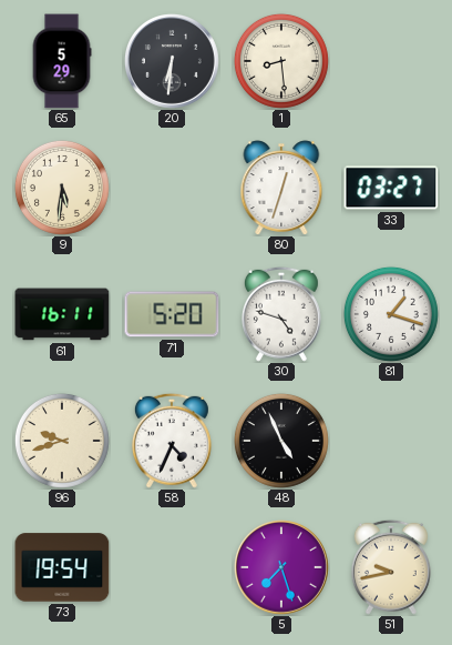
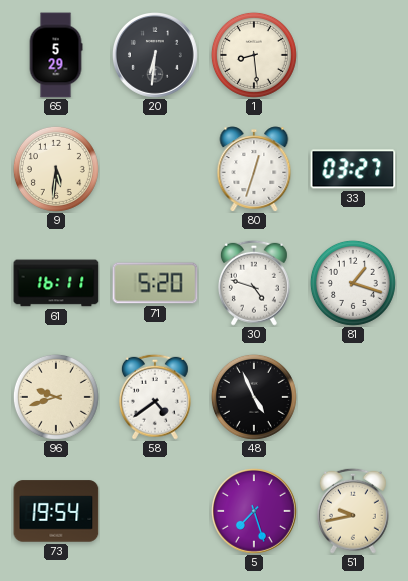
58: 4:34 -> 4:39
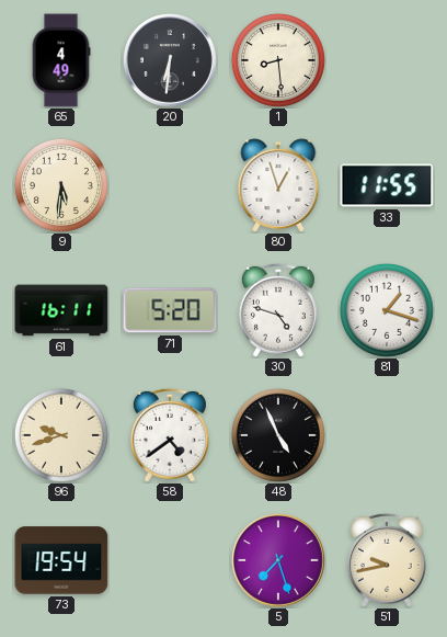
65: 5:29 -> 4:49
80: 12:33 -> 12:57
33: 03:27 -> 11:55
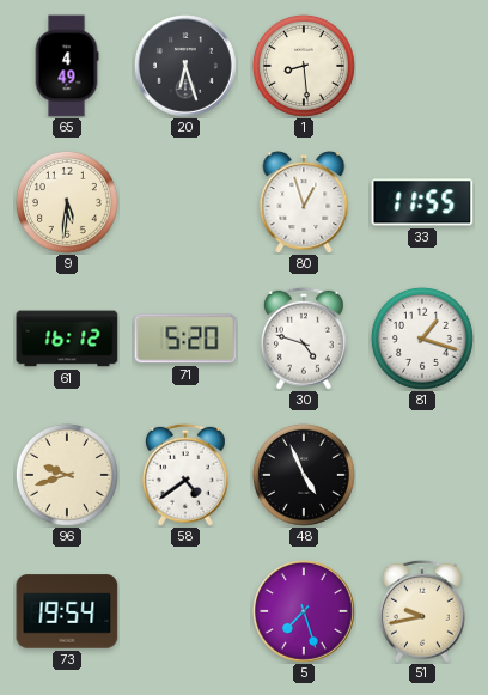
20: 6:31 -> 6:27
61: 16:11 -> 16:12
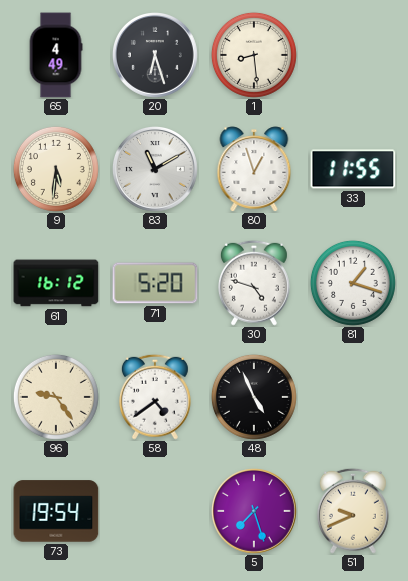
83: none -> 11:10
96: 9:42 -> 9:24
51: 9:43 -> 9:41
